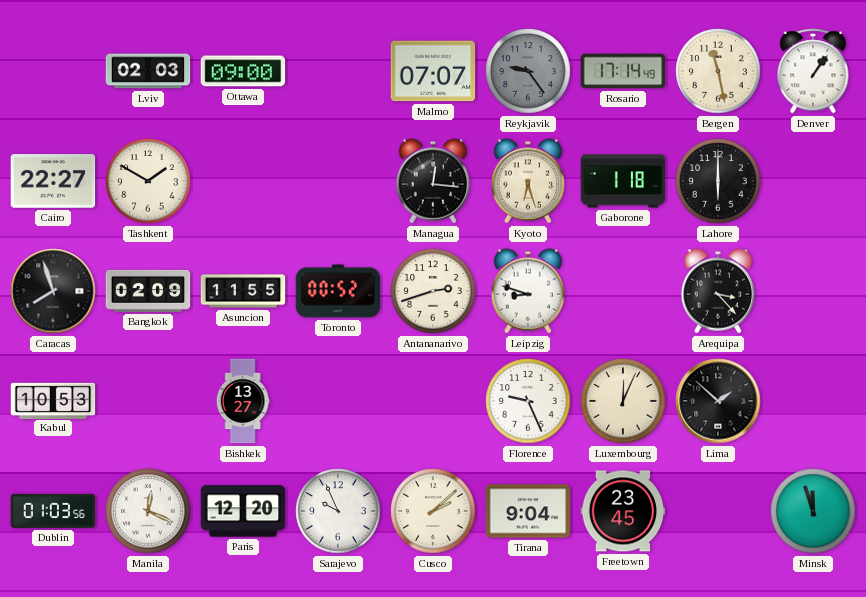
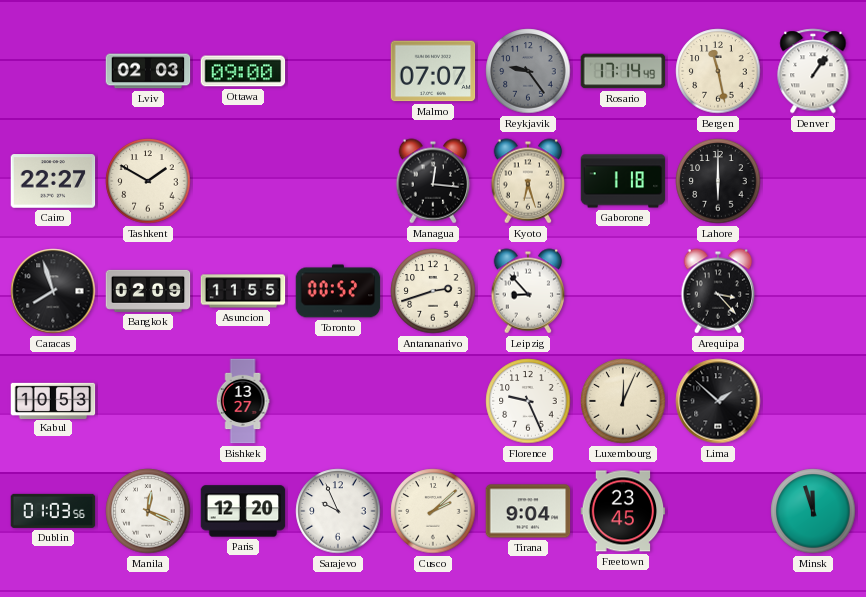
Leipzig: 8:48 -> 8:53
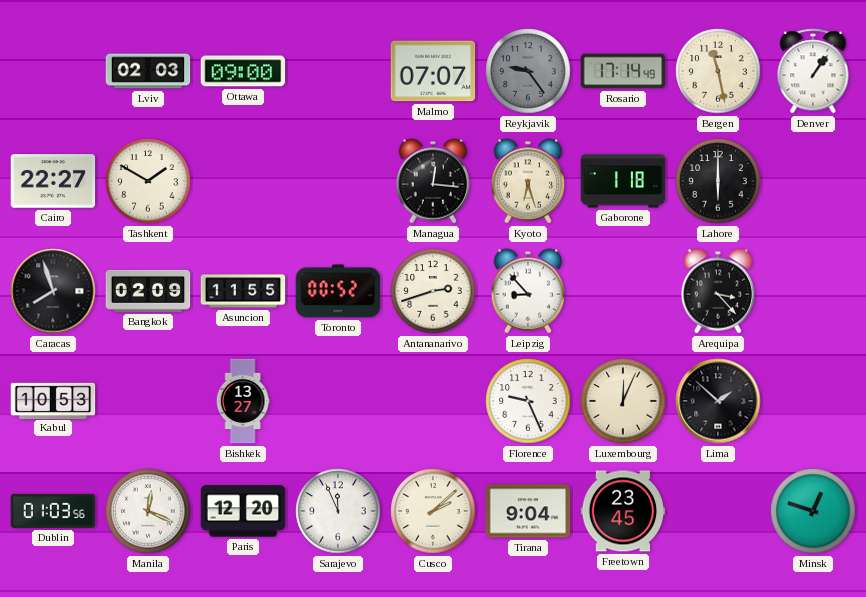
Sarajevo: 9:56 -> 11:56
Minsk: 11:57 -> 12:48
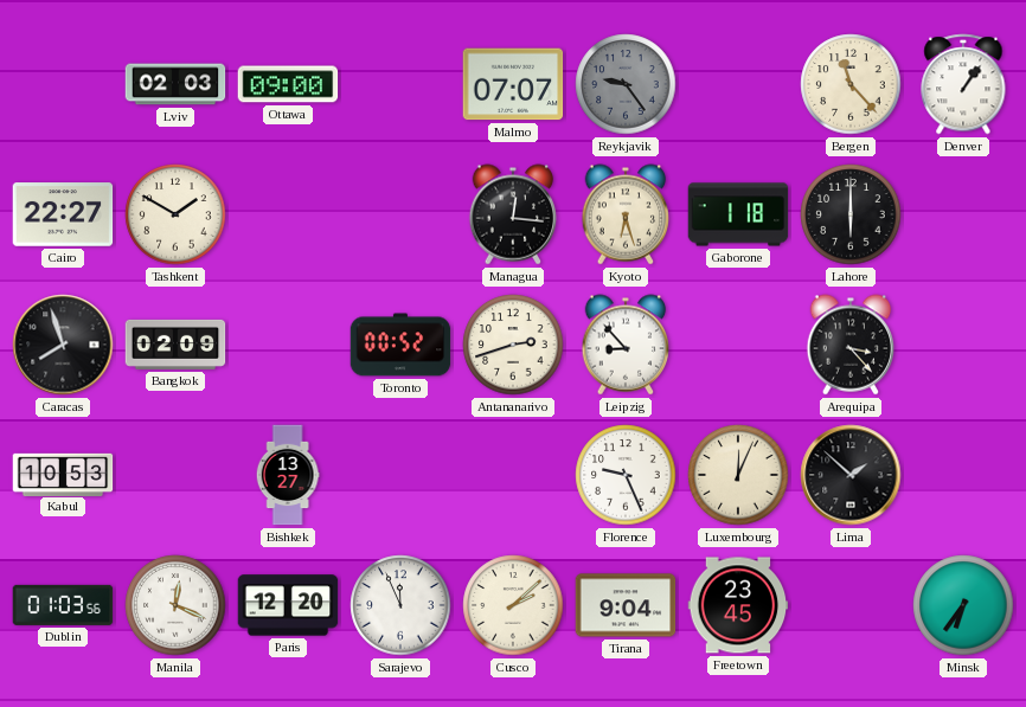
Rosario: 17:14 -> none
Bergen: 11:28 -> 11:23
Asuncion: 11:55 -> none
Minsk: 12:48 -> 6:36
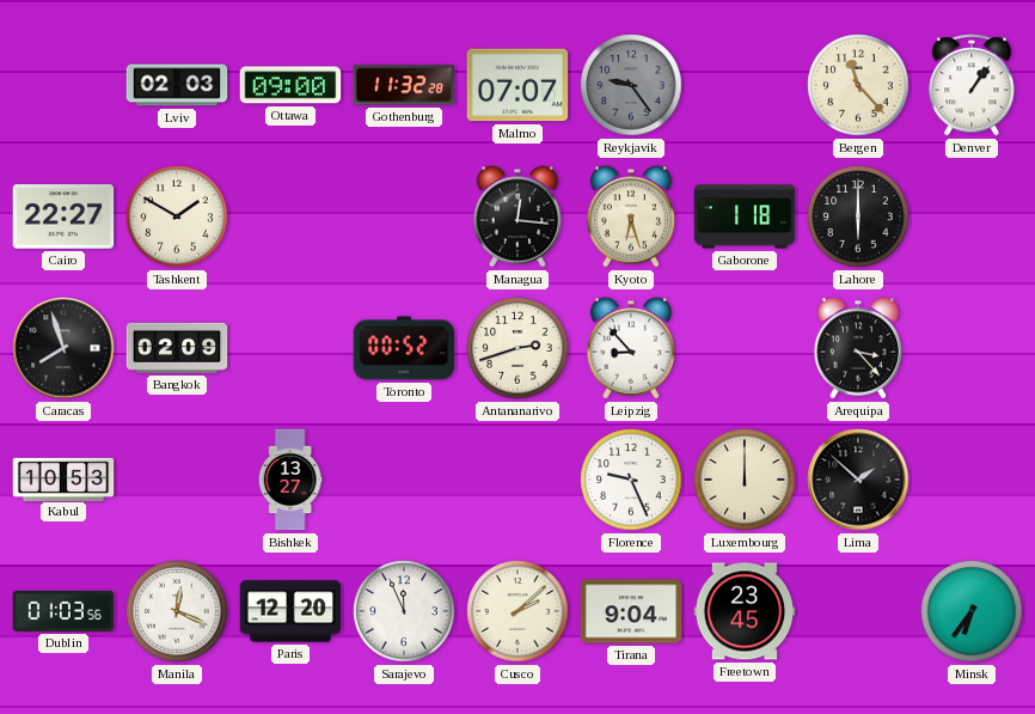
Gothenburg: none -> 11:32
Luxembourg: 12:04 -> 12:00
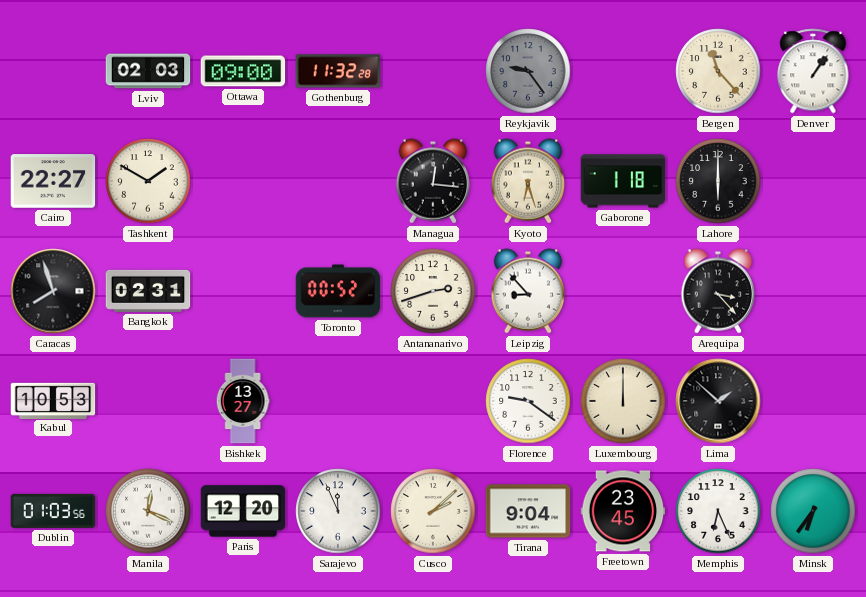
Malmo: 07:07 -> none
Bangkok: 02:09 -> 02:31
Florence: 9:26 -> 9:21
Memphis: none -> 6:26
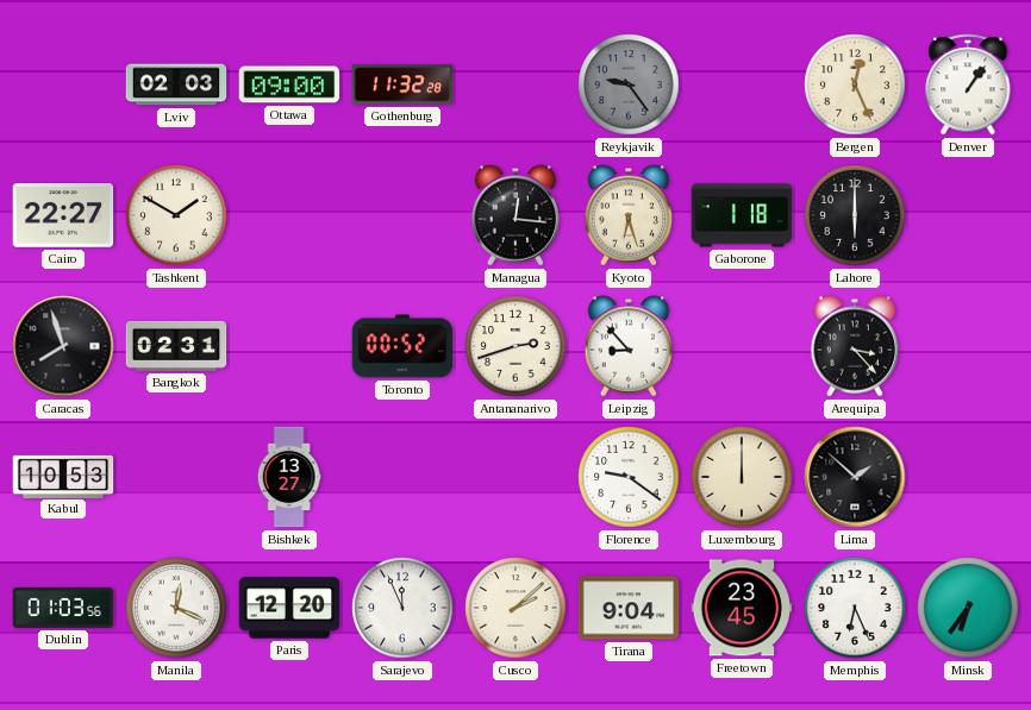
Bergen: 11:23 -> 12:26
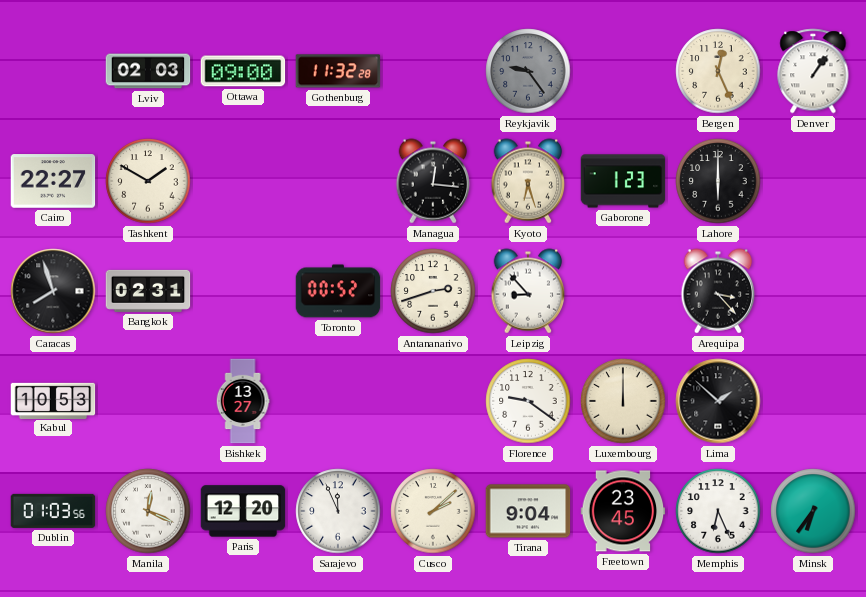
Gaborone: 1:18 -> 1:23
